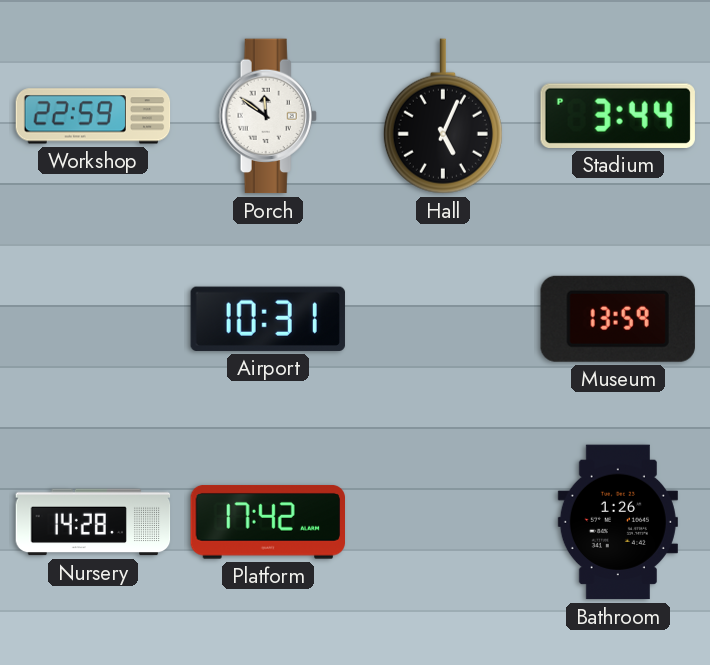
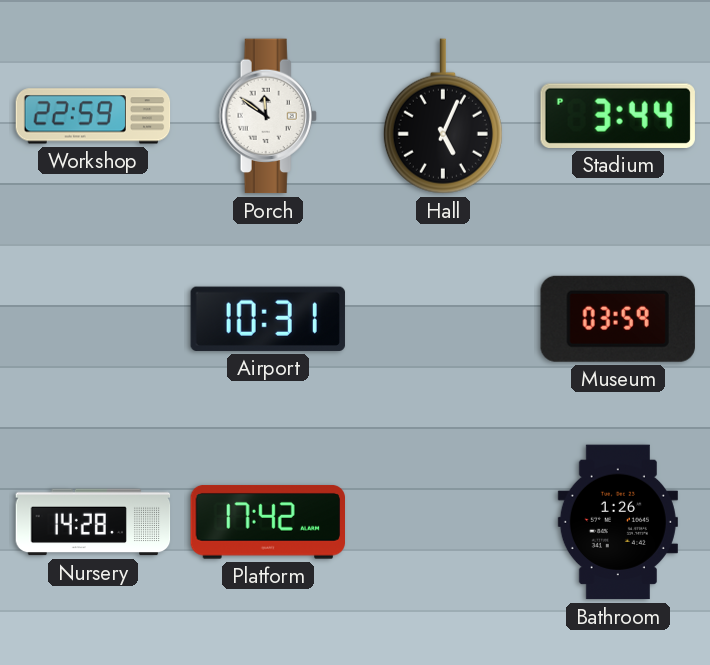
Museum: 13:59 -> 03:59
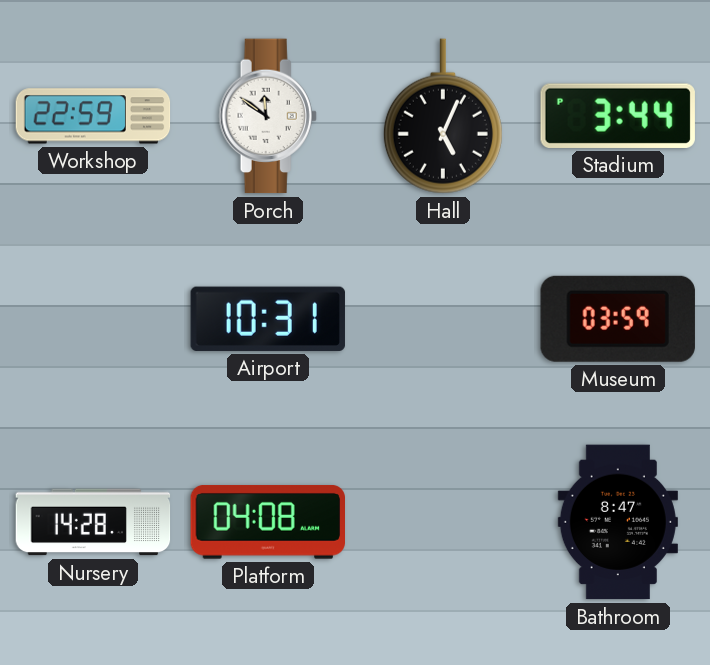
Platform: 17:42 -> 04:08
Bathroom: 1:26 -> 8:47
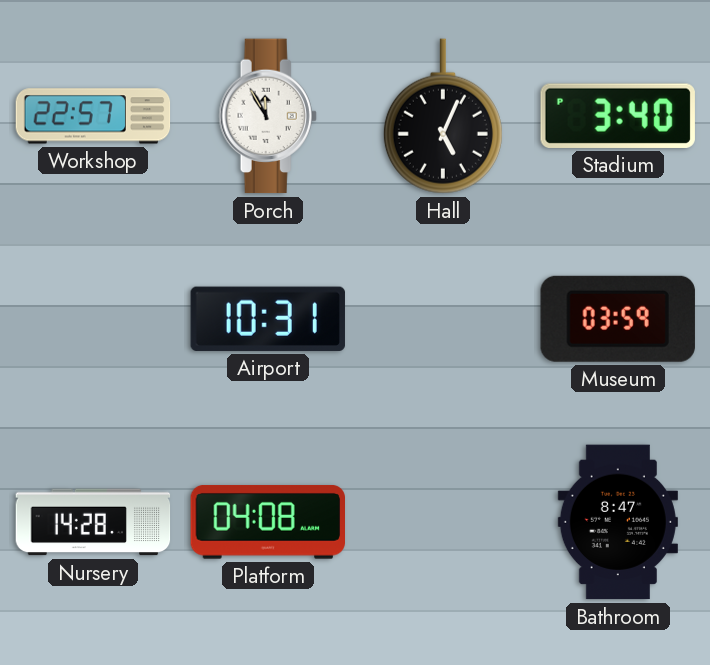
Workshop: 22:59 -> 22:57
Porch: 11:51 -> 11:55
Stadium: 3:44 -> 3:40
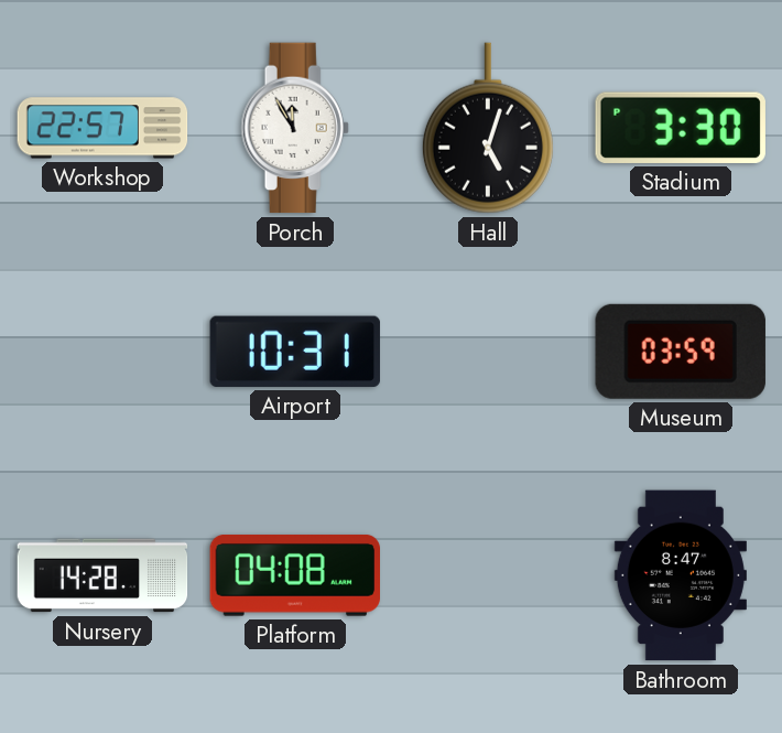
Hall: 5:04 -> 5:03
Stadium: 3:40 -> 3:30
